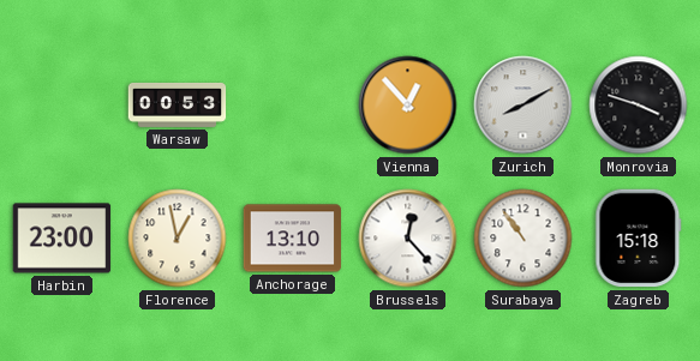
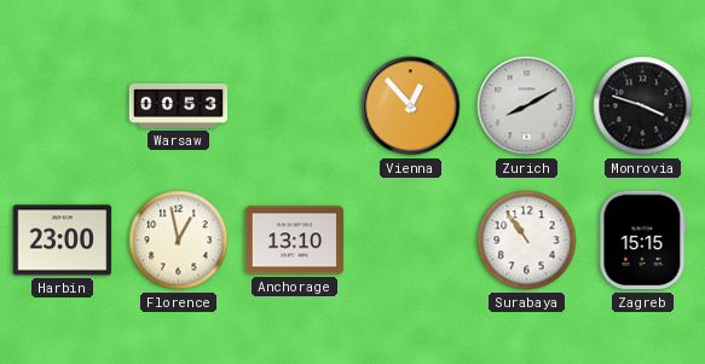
Brussels: 12:23 -> none
Zagreb: 15:18 -> 15:15
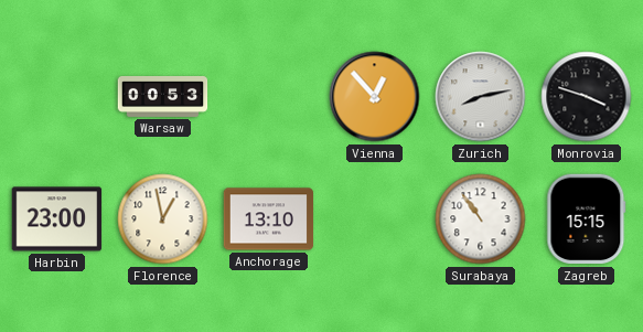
Zurich: 8:10 -> 8:13
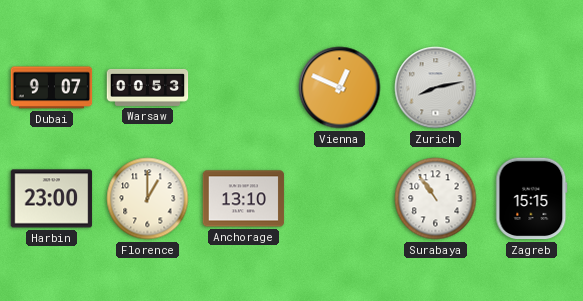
Dubai: none -> 9:07
Vienna: 12:53 -> 12:49
Monrovia: 3:48 -> none
Florence: 12:58 -> 1:00
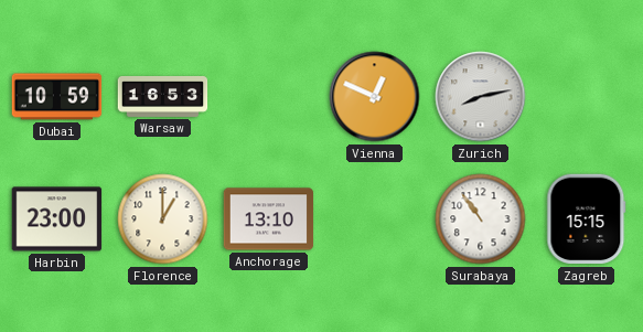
Dubai: 9:07 -> 10:59
Warsaw: 00:53 -> 16:53
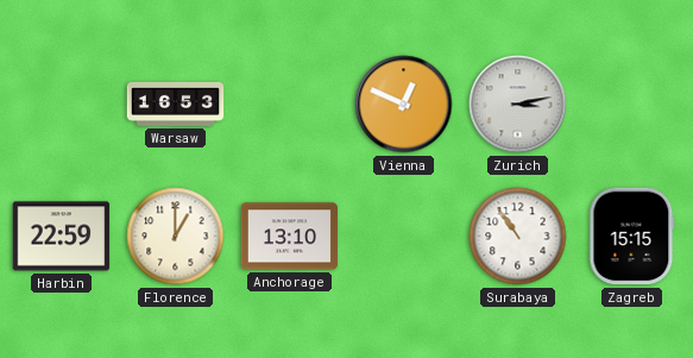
Dubai: 10:59 -> none
Zurich: 8:13 -> 3:13
Harbin: 23:00 -> 22:59
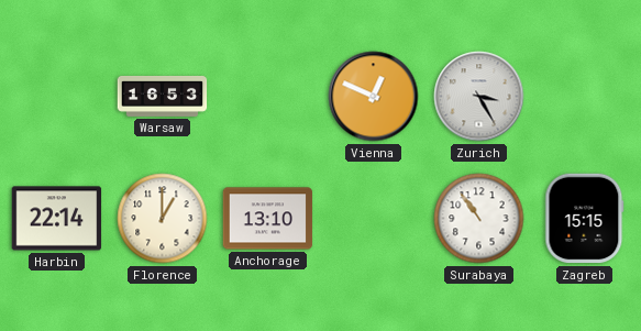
Zurich: 3:13 -> 3:25
Harbin: 22:59 -> 22:14
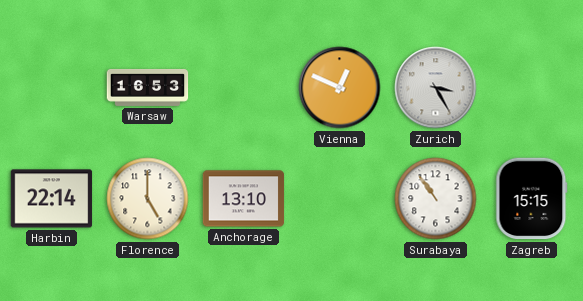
Florence: 1:00 -> 5:00
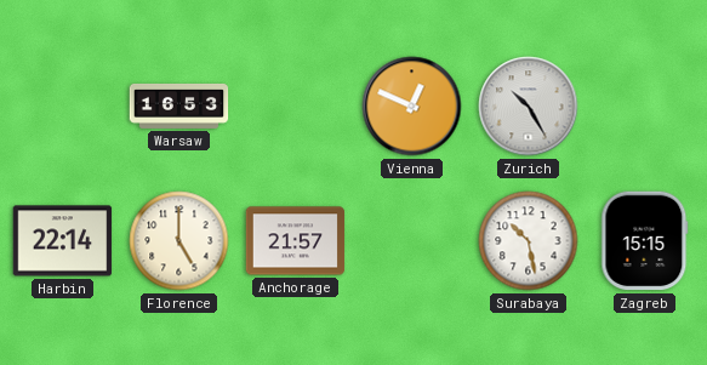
Zurich: 3:25 -> 10:25
Anchorage: 13:10 -> 21:57
Surabaya: 10:54 -> 10:28
